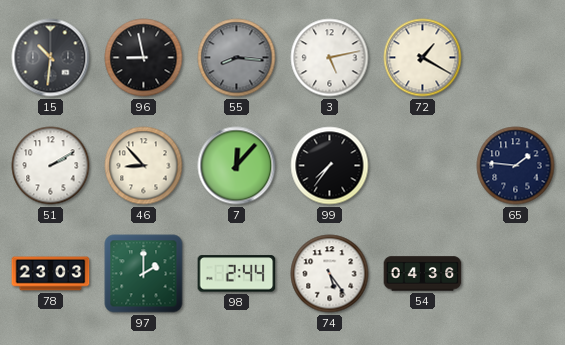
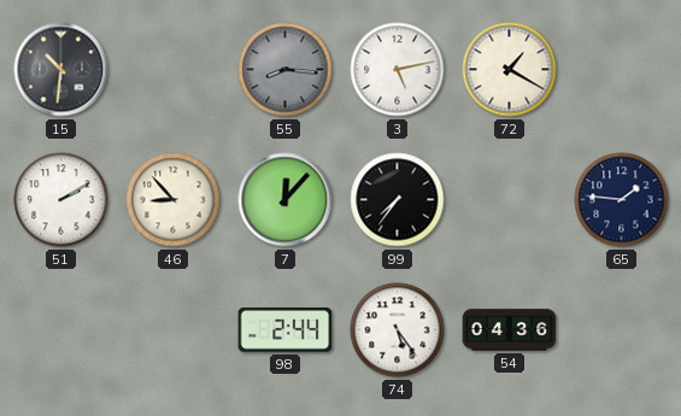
96: 8:58 -> none
78: 23:03 -> none
97: 2:00 -> none
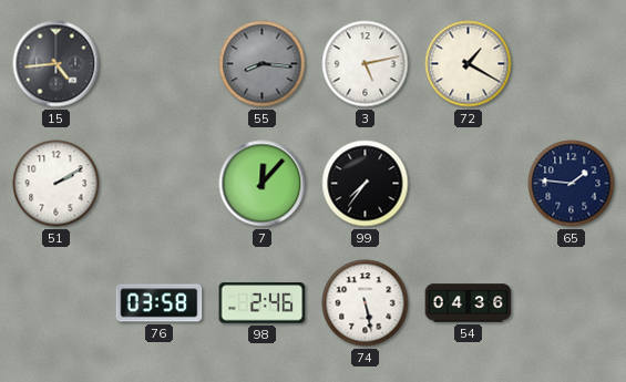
15: 10:31 -> 4:44
46: 8:53 -> none
76: none -> 03:58
98: 2:44 -> 2:46
74: 5:24 -> 5:28
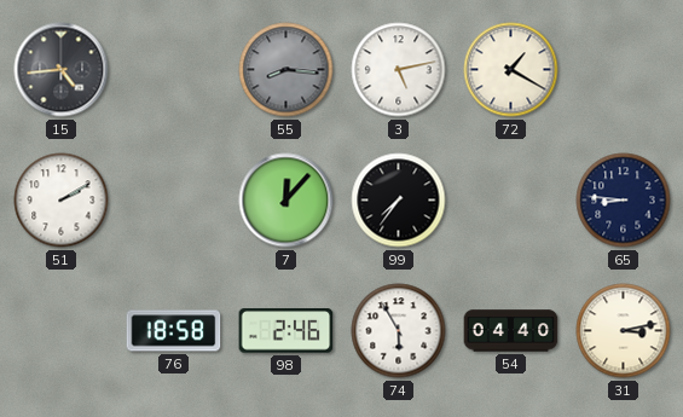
65: 1:46 -> 8:46
76: 03:58 -> 18:58
74: 5:28 -> 5:55
54: 04:36 -> 04:40
31: none -> 3:13
